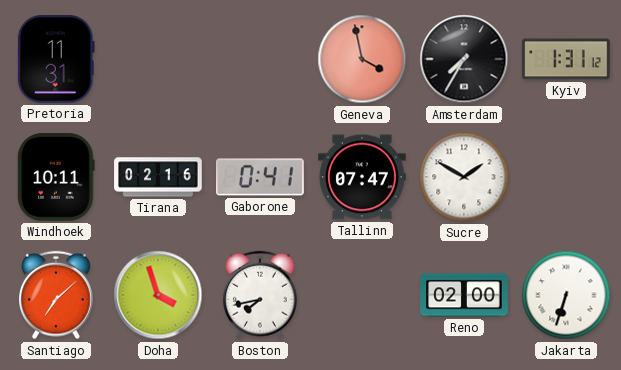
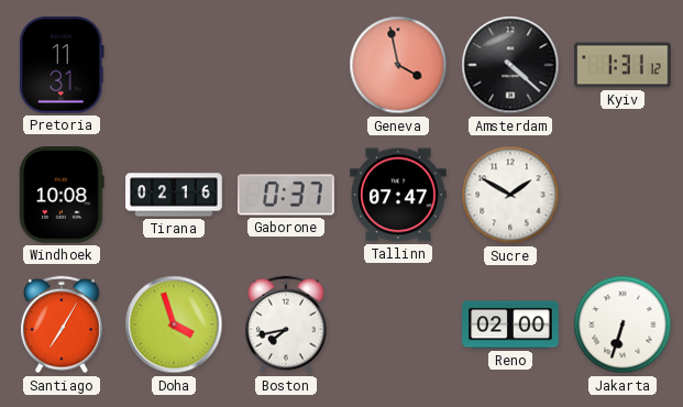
Amsterdam: 7:35 -> 4:22
Windhoek: 10:11 -> 10:08
Gaborone: 0:41 -> 0:37
Santiago: 7:08 -> 7:05
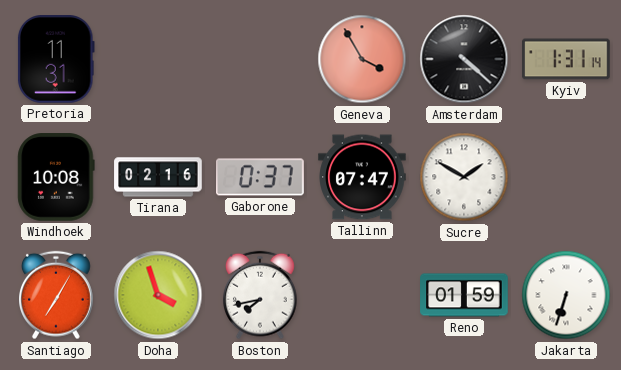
Geneva: 3:58 -> 3:55
Kyiv: 1:31:12 -> 1:31:14
Reno: 02:00 -> 01:59
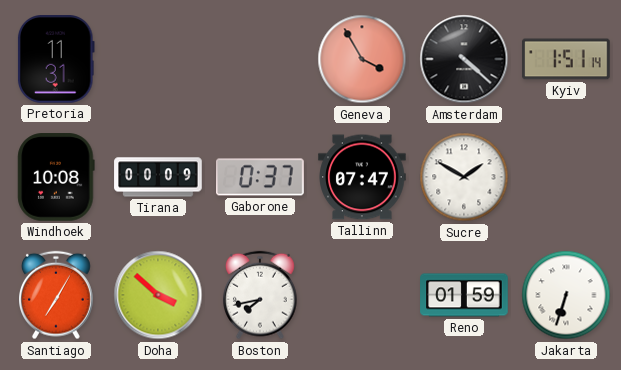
Kyiv: 1:31 -> 1:51
Tirana: 02:16 -> 00:09
Doha: 3:57 -> 3:52
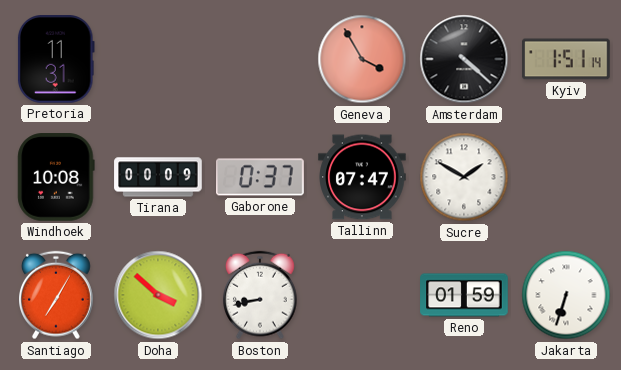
Boston: 7:43 -> 8:43
